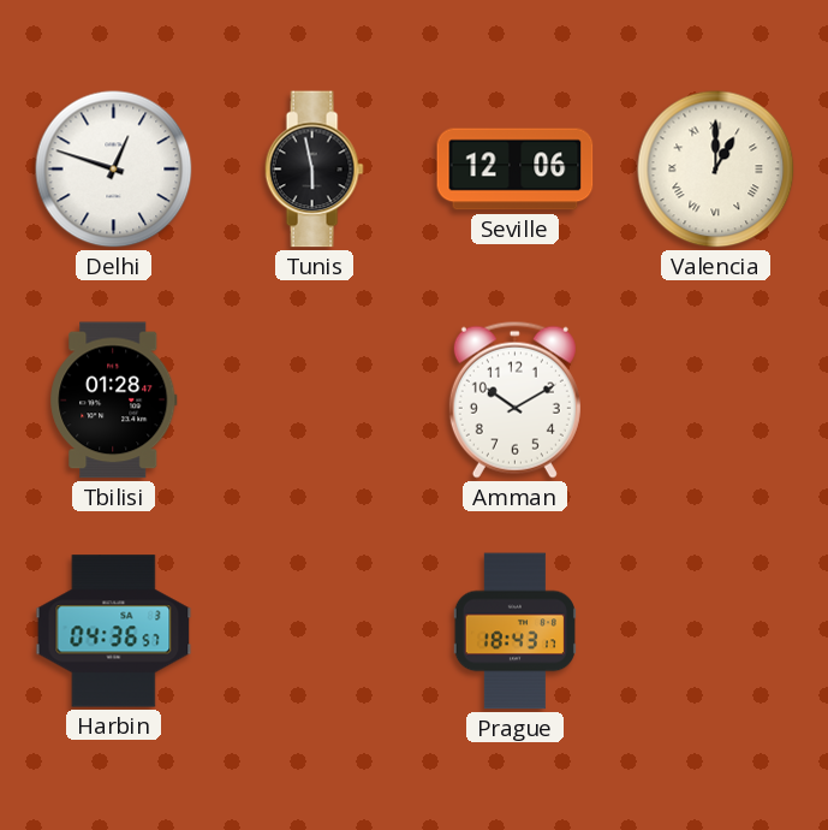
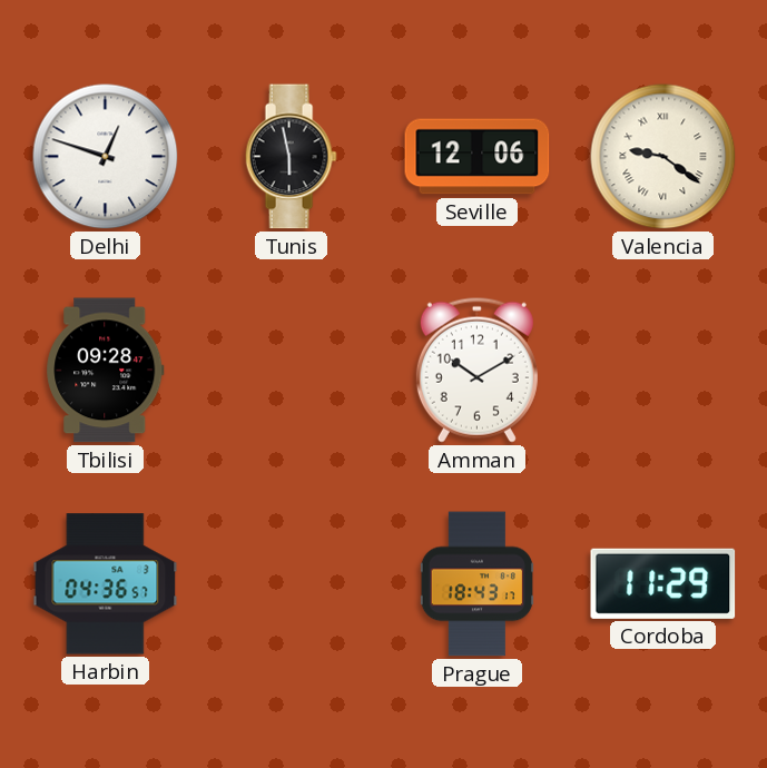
Valencia: 1:00 -> 9:21
Tbilisi: 01:28 -> 09:28
Cordoba: none -> 11:29
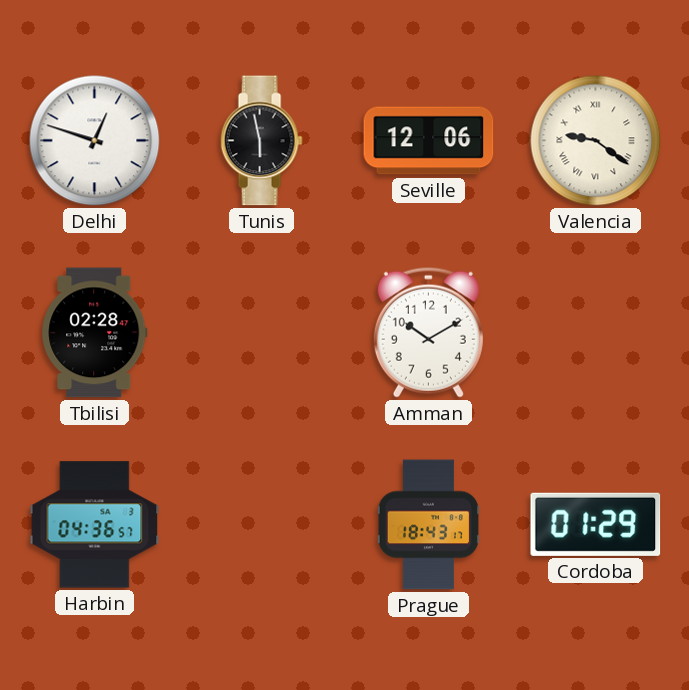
Tbilisi: 09:28 -> 02:28
Cordoba: 11:29 -> 01:29
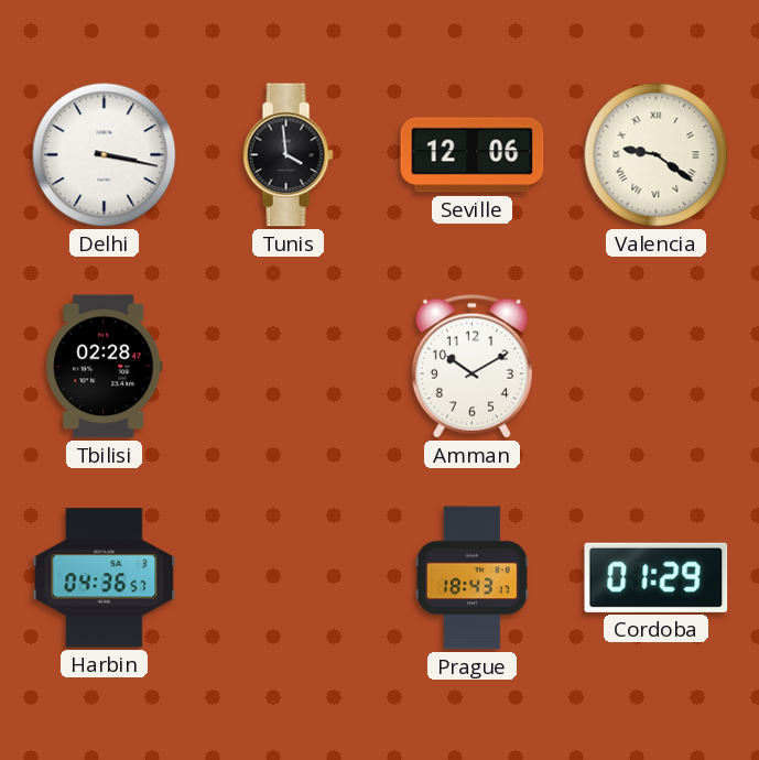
Delhi: 12:48 -> 3:17
Tunis: 5:58 -> 3:59
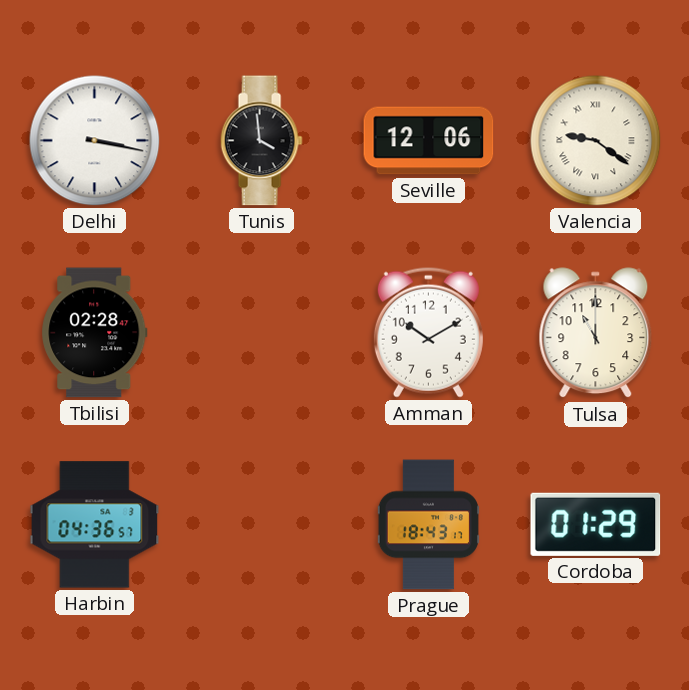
Tulsa: none -> 11:00
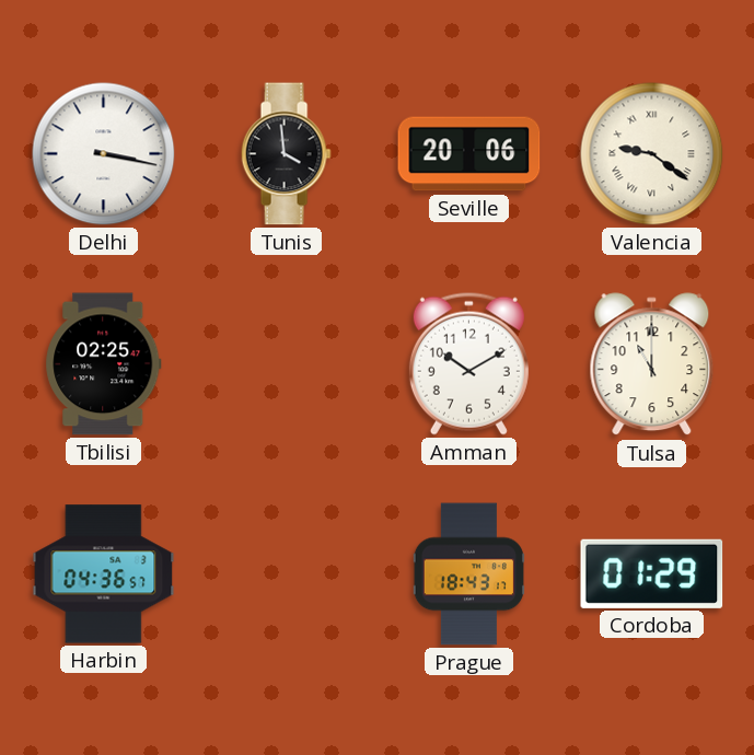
Seville: 12:06 -> 20:06
Tbilisi: 02:28 -> 02:25
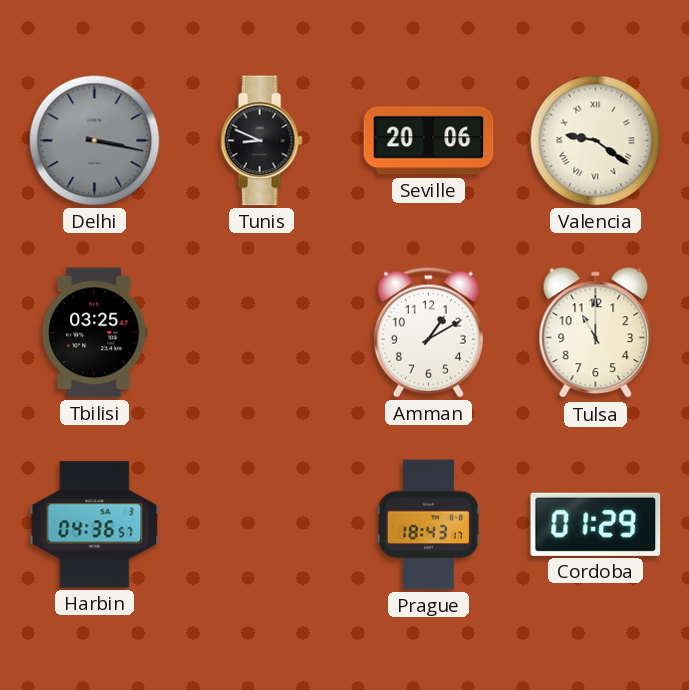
Delhi dial: white -> grey
Tunis: 3:59 -> 8:49
Tbilisi: 02:25 -> 03:25
Amman: 10:10 -> 1:10
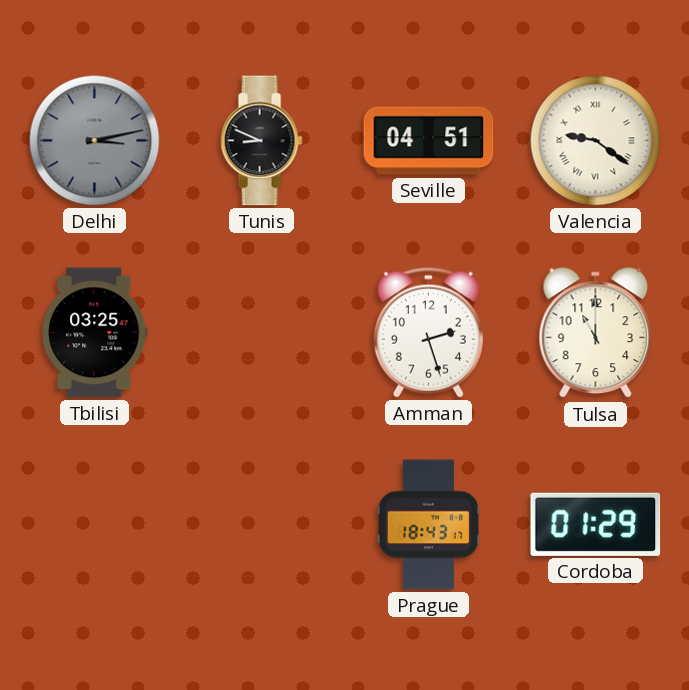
Delhi: 3:17 -> 3:13
Seville: 20:06 -> 04:51
Amman: 1:10 -> 2:27
Harbin: 04:36 -> none
